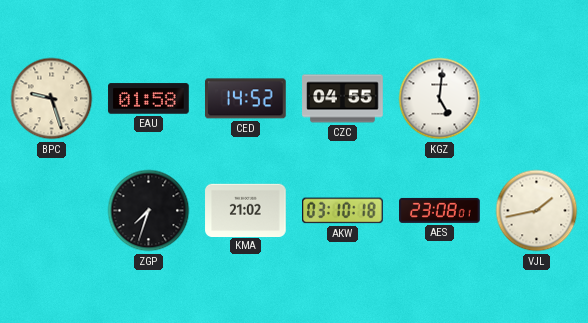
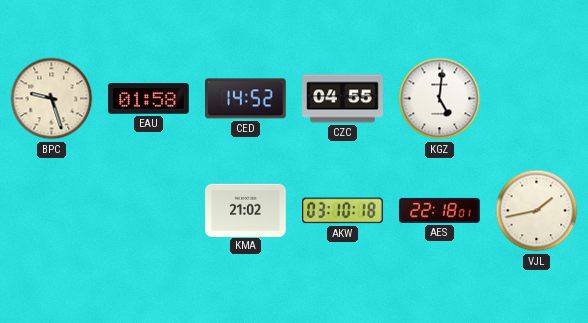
ZGP: 7:33 -> none
AES: 23:08 -> 22:18
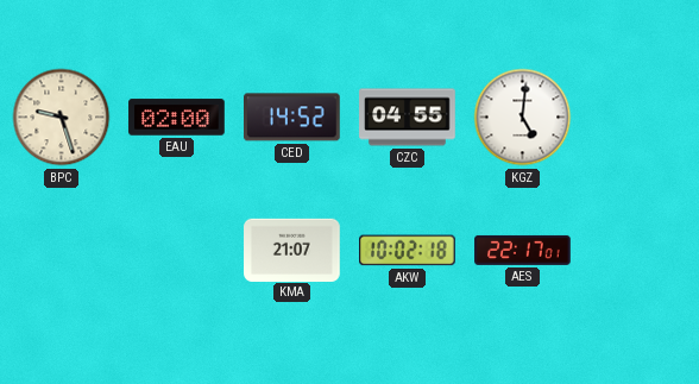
EAU: 01:58 -> 02:00
KMA: 21:02 -> 21:07
AKW: 03:10 -> 10:02
AES: 22:18 -> 22:17
VJL: 1:43 -> none
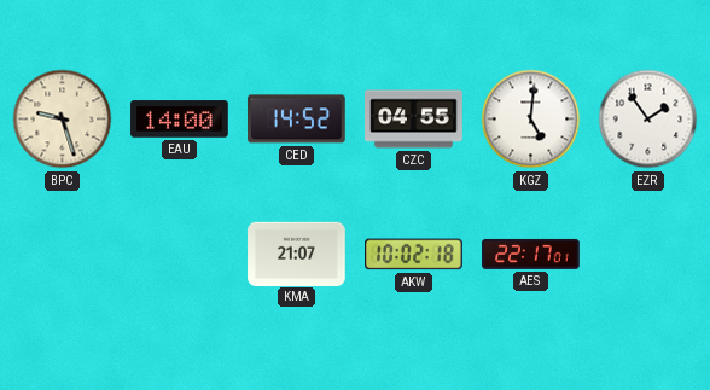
EAU: 02:00 -> 14:00
EZR: none -> 1:54
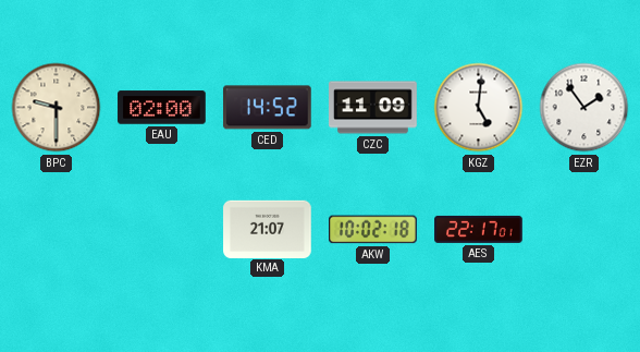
BPC: 9:27 -> 9:30
EAU: 14:00 -> 02:00
CZC: 04:55 -> 11:09
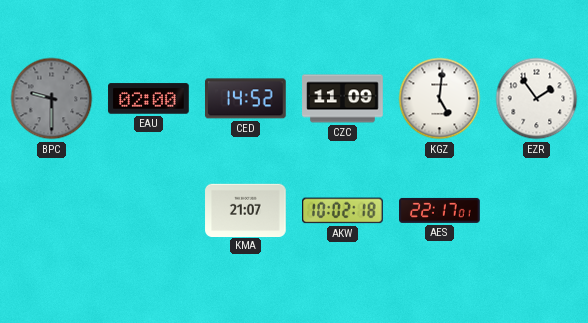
BPC dial: cream -> grey
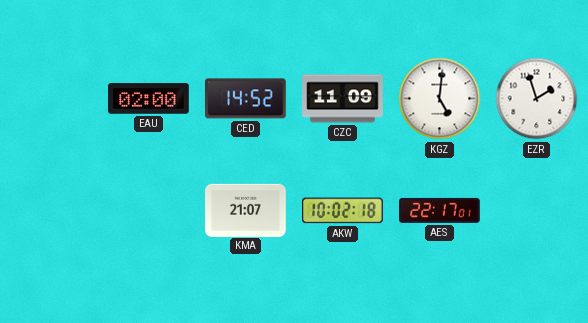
BPC: 9:30 -> none
EZR: 1:54 -> 1:57
